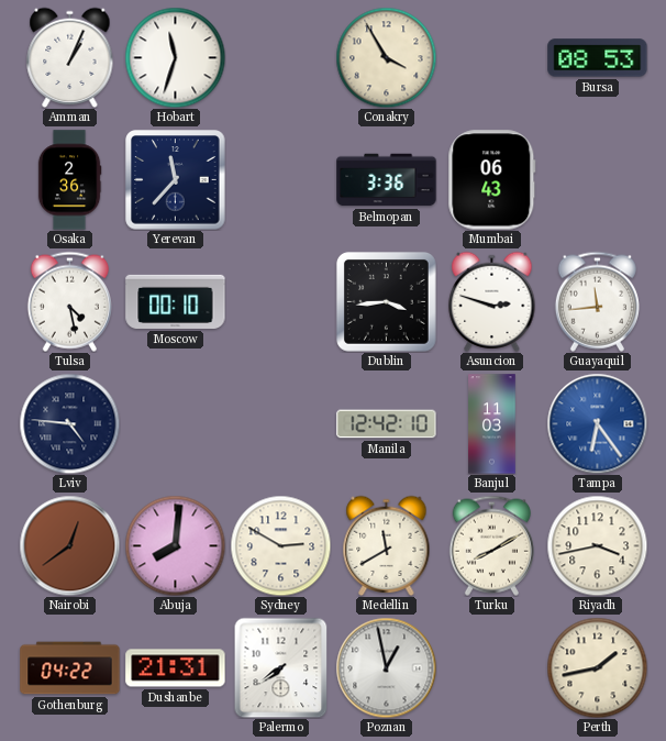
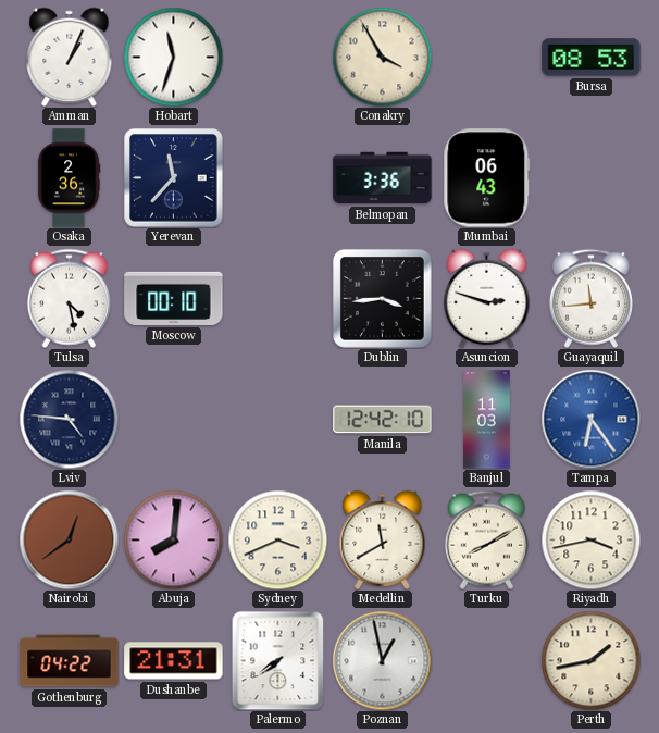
Sydney: 2:50 -> 3:41
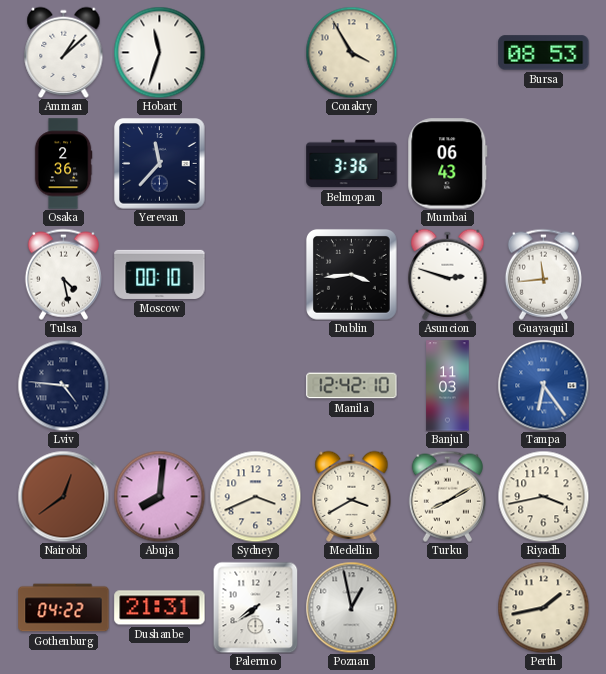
Amman: 1:04 -> 1:08
Medellin: 11:40 -> 3:40
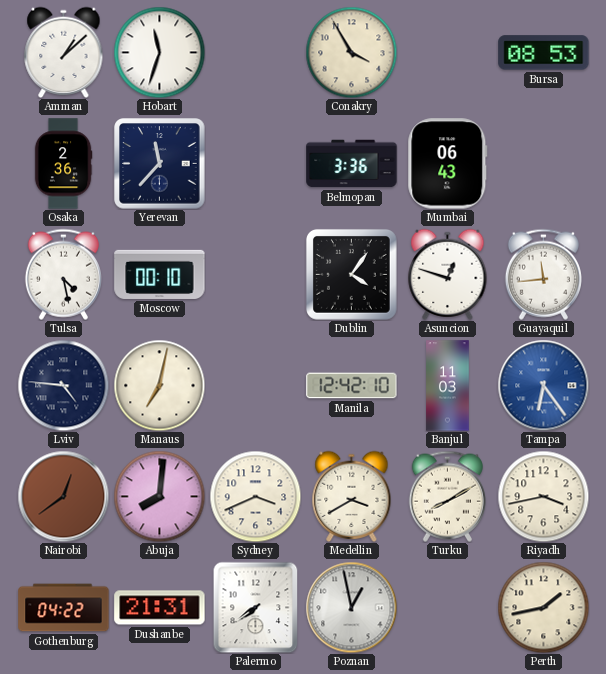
Dublin: 3:44 -> 4:06
Asuncion: 2:48 -> 12:48
Manaus: none -> 7:02
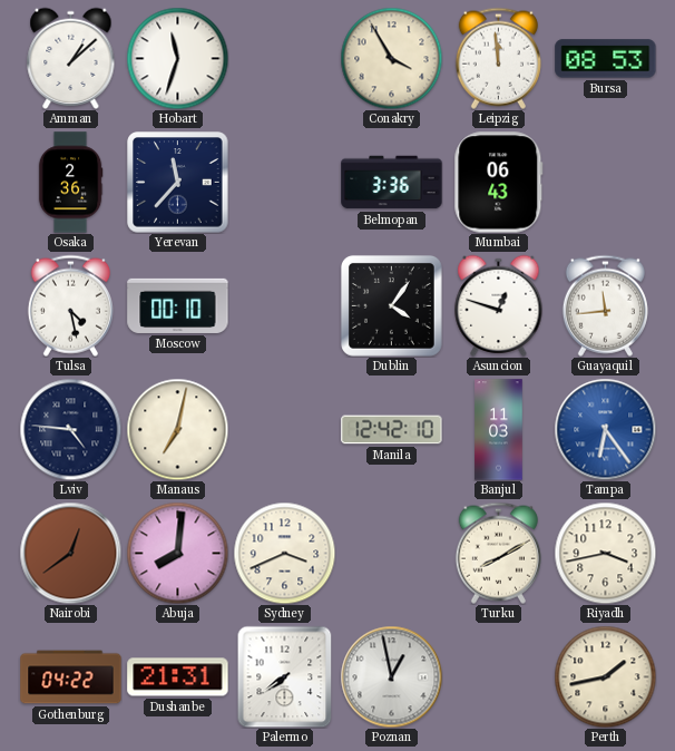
Leipzig: none -> 11:59
Medellin: 3:40 -> none
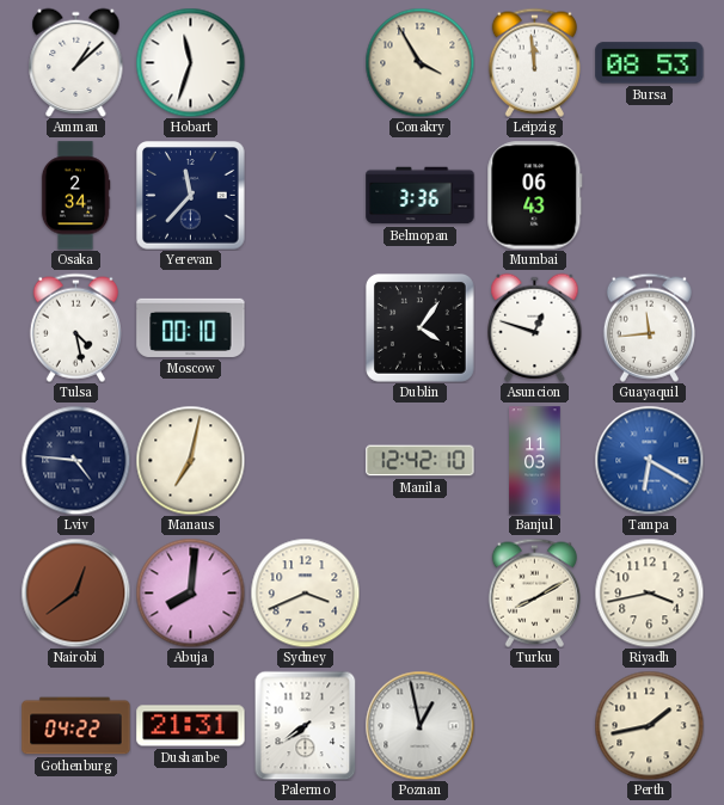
Osaka: 2:36 -> 2:34
Tampa: 6:24 -> 6:20
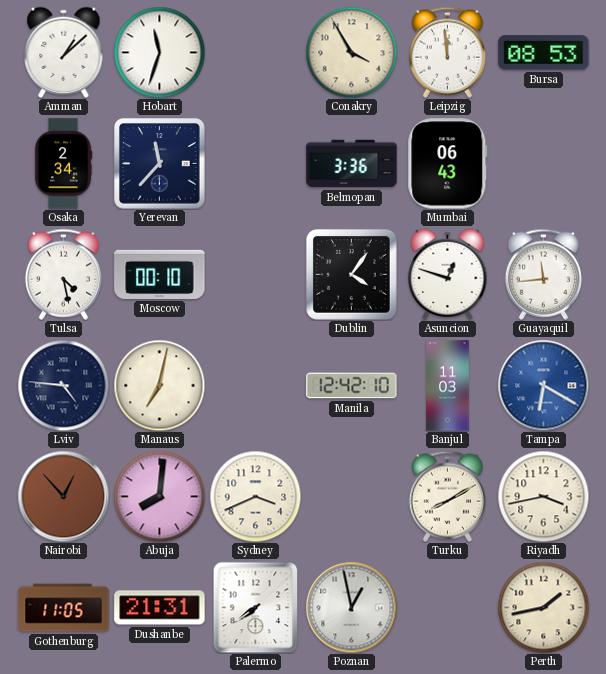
Nairobi: 12:39 -> 12:53
Gothenburg: 04:22 -> 11:05
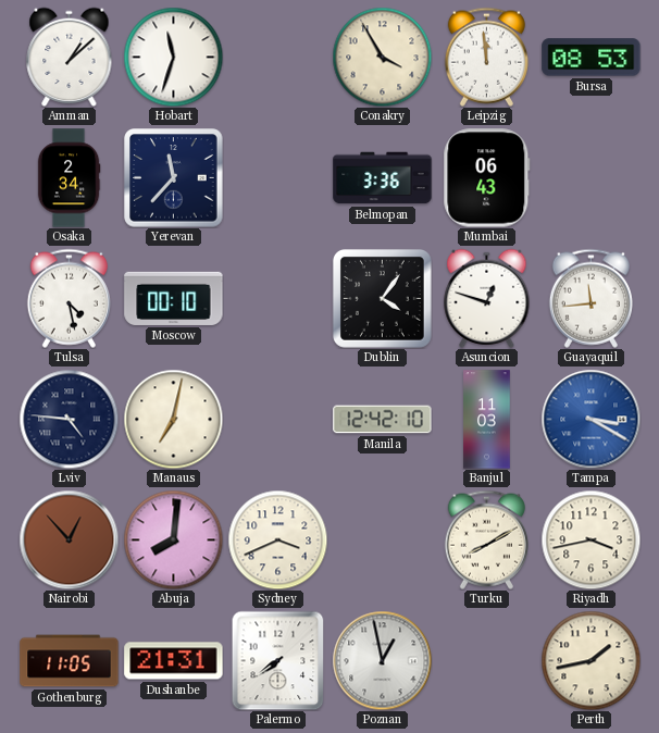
Tampa: 6:20 -> 3:20
